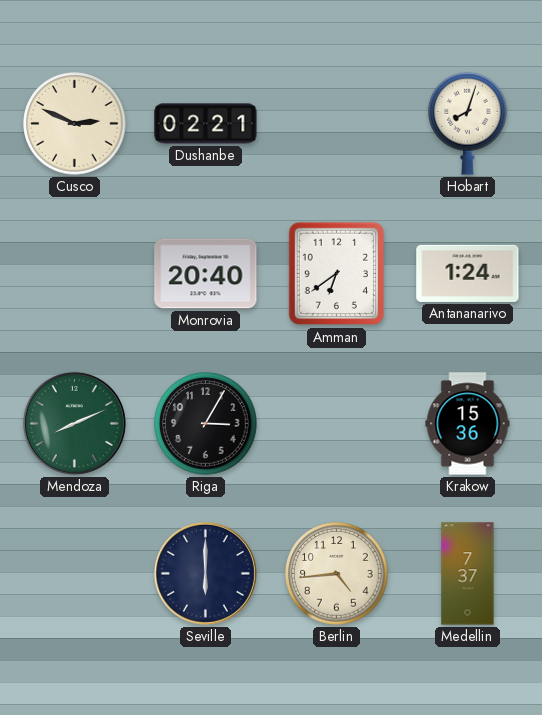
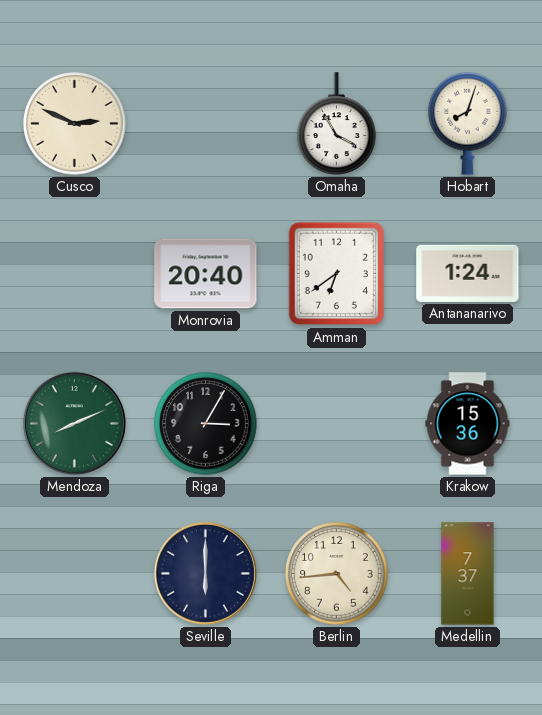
Dushanbe: 02:21 -> none
Omaha: none -> 3:55
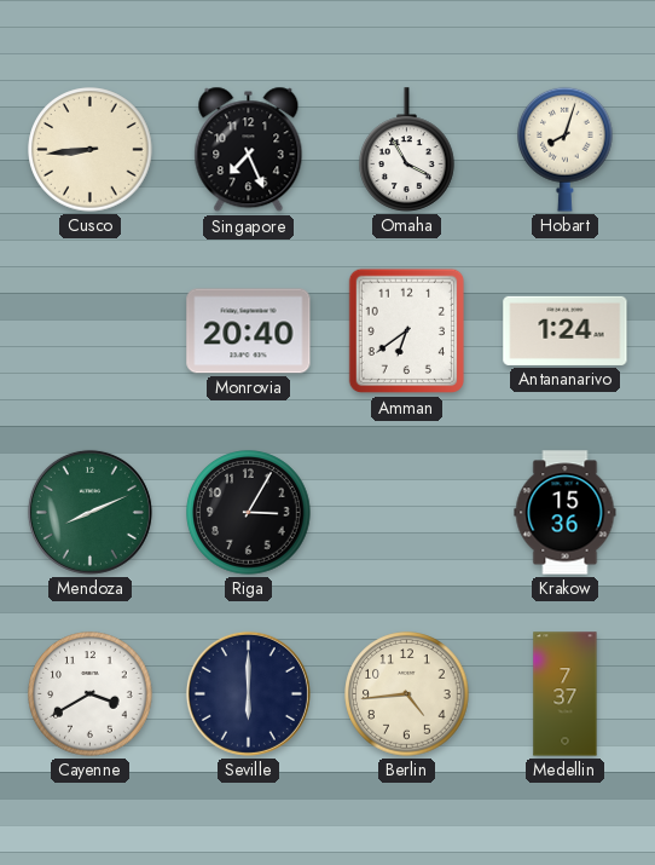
Cusco: 2:49 -> 8:44
Singapore: none -> 7:26
Cayenne: none -> 3:40
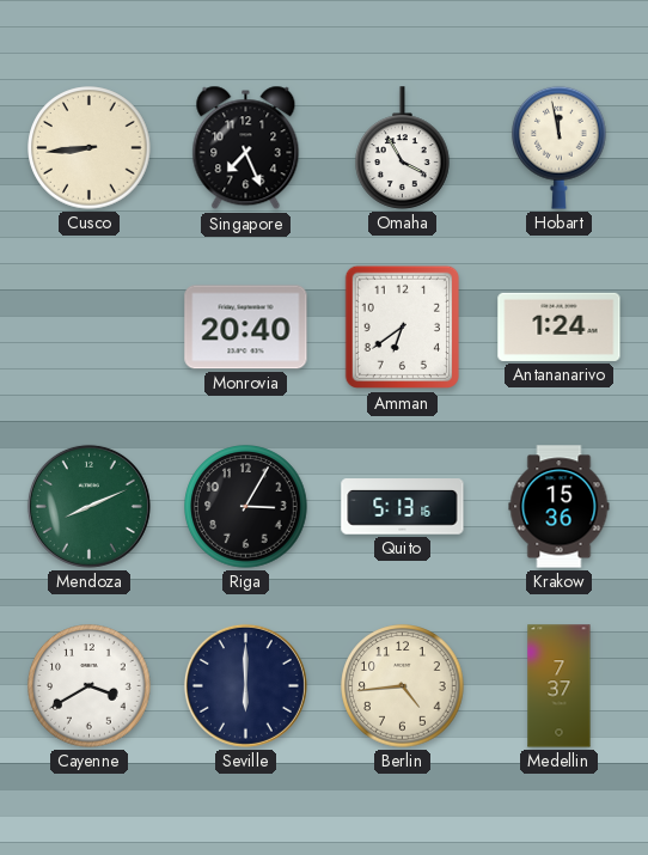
Hobart: 8:03 -> 11:58
Quito: none -> 5:13
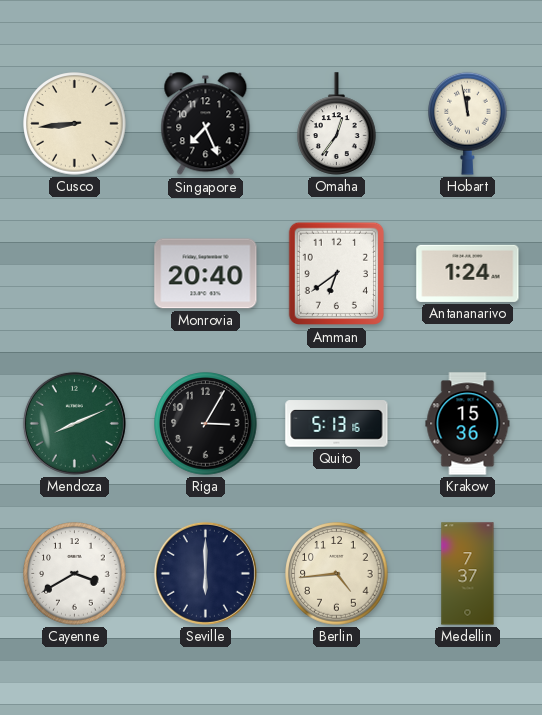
Omaha: 3:55 -> 12:36
